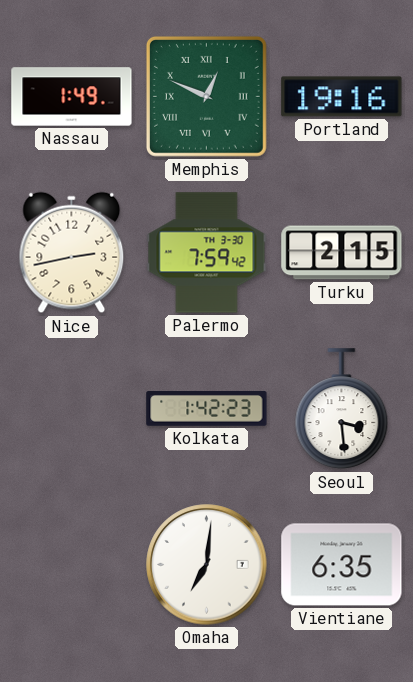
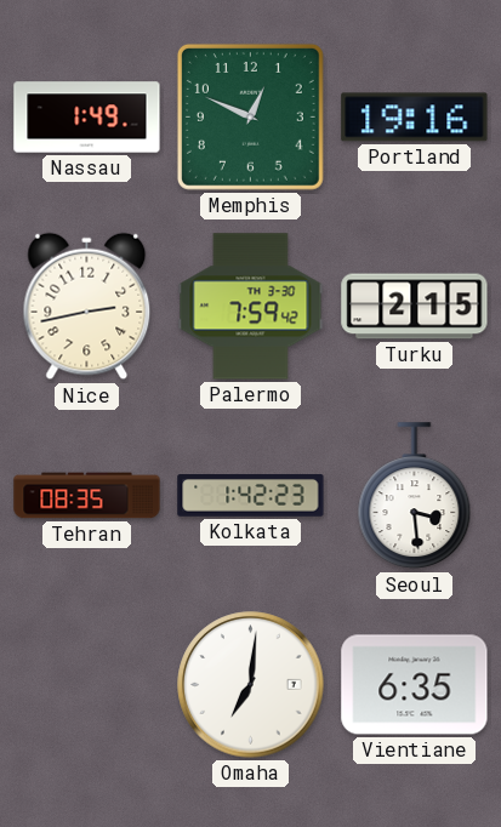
Memphis numerals: Roman -> Arabic
Tehran: none -> 08:35
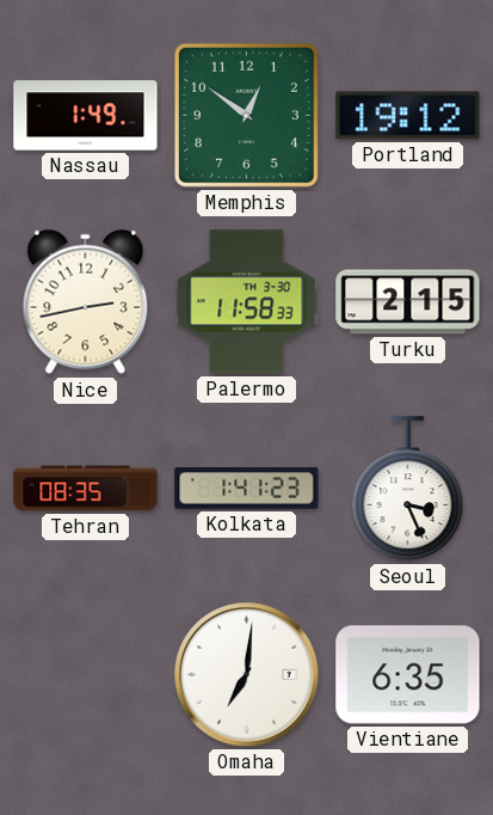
Memphis: 12:49 -> 12:51
Portland: 19:16 -> 19:12
Palermo: 7:59 -> 11:58
Kolkata: 1:42 -> 1:41
Seoul: 3:29 -> 3:26
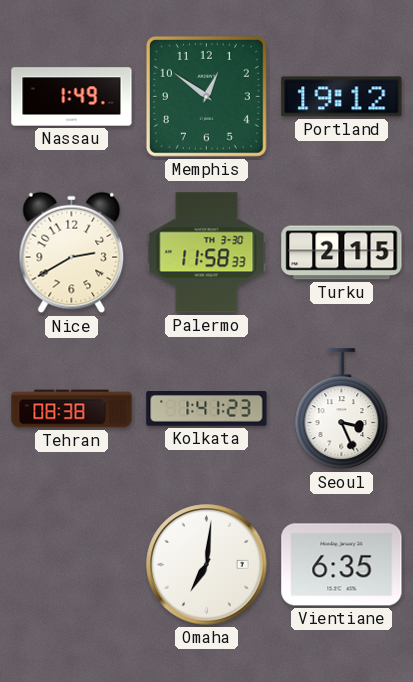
Nice: 2:43 -> 2:40
Tehran: 08:35 -> 08:38
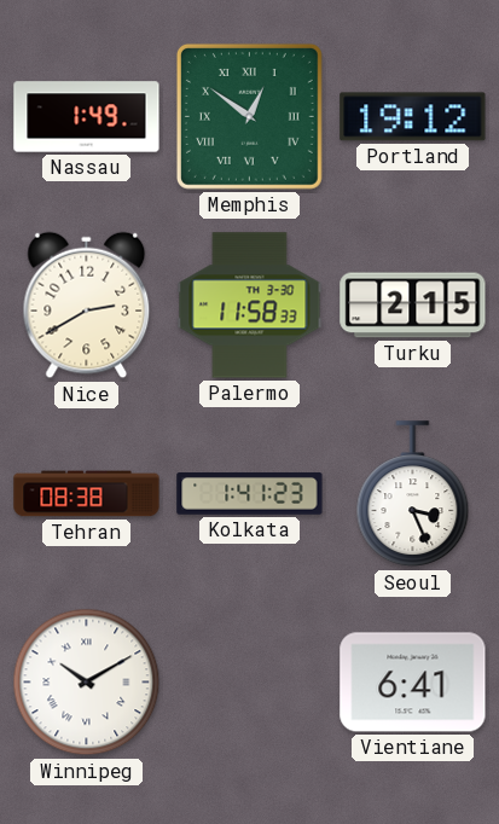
Memphis numerals: Arabic -> Roman
Winnipeg: none -> 10:10
Omaha: 7:01 -> none
Vientiane: 6:35 -> 6:41
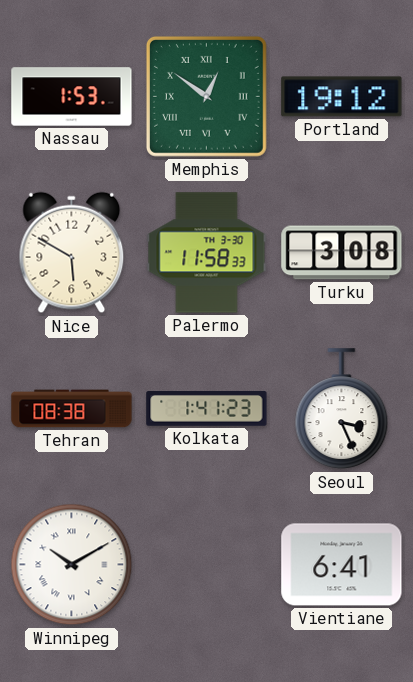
Nassau: 1:49 -> 1:53
Nice: 2:40 -> 5:50
Turku: 2:15 -> 3:08
